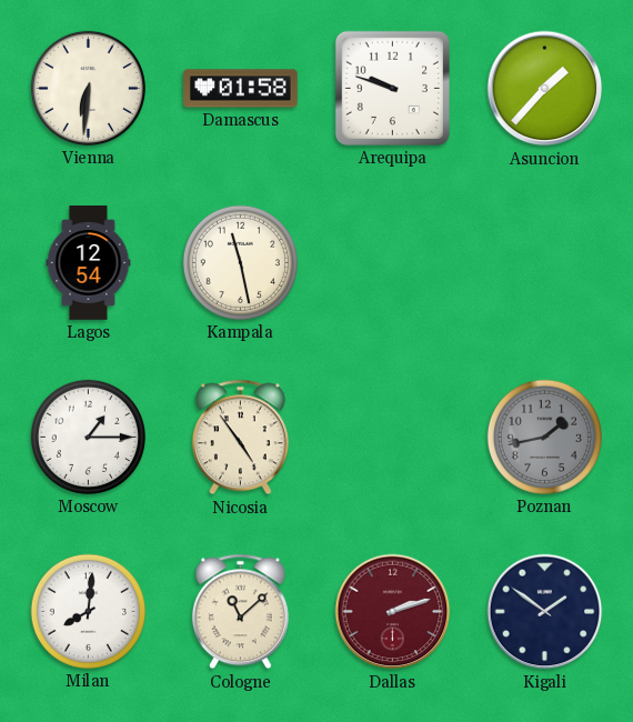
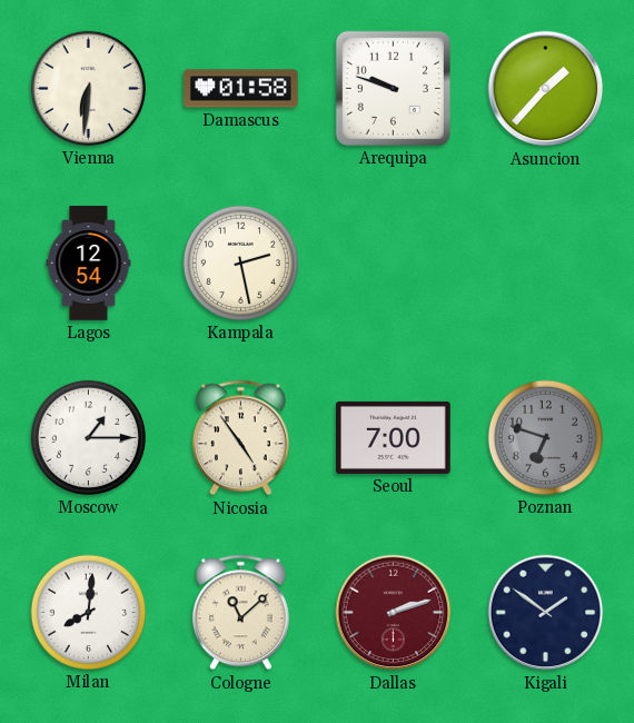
Kampala: 11:28 -> 2:28
Seoul: none -> 7:00
Poznan: 1:43 -> 6:48
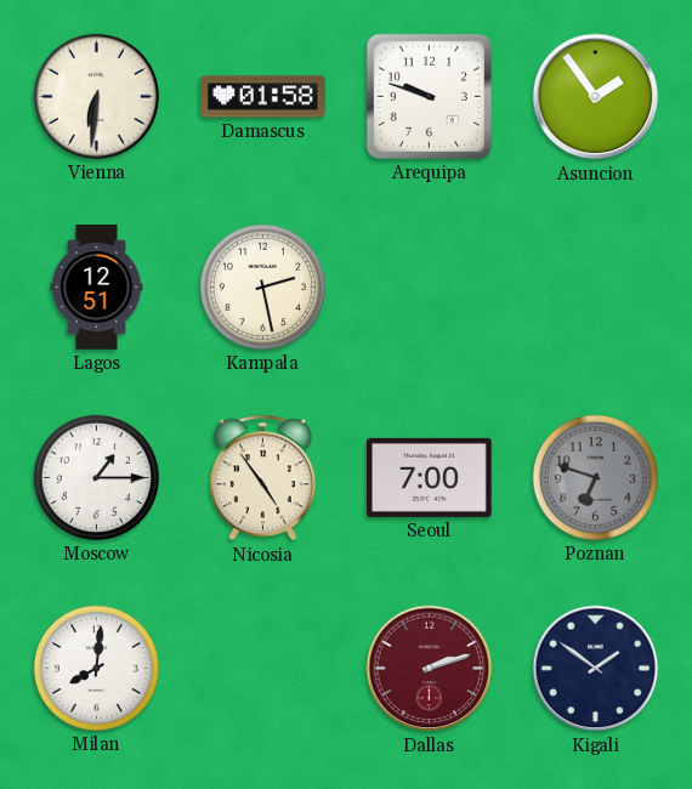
Asuncion: 1:37 -> 1:54
Lagos: 12:54 -> 12:51
Cologne: 11:08 -> none
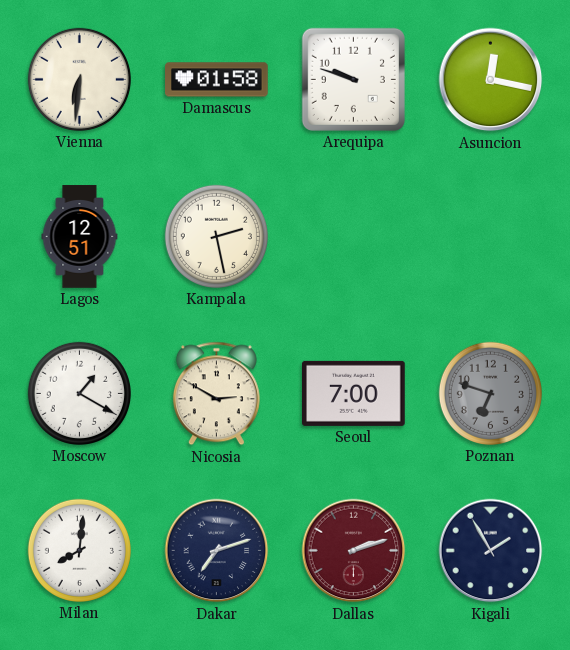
Asuncion: 1:54 -> 12:17
Moscow: 1:15 -> 1:20
Nicosia: 4:54 -> 2:50
Dakar: none -> 7:12
Kigali: 1:51 -> 1:55
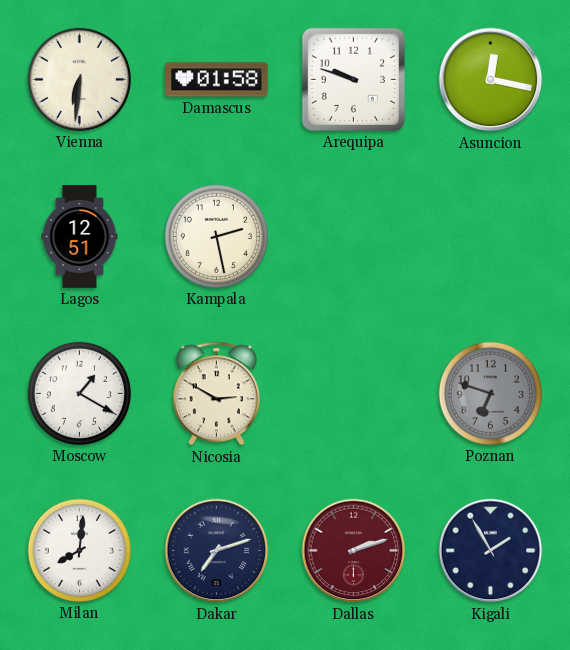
Seoul: 7:00 -> none
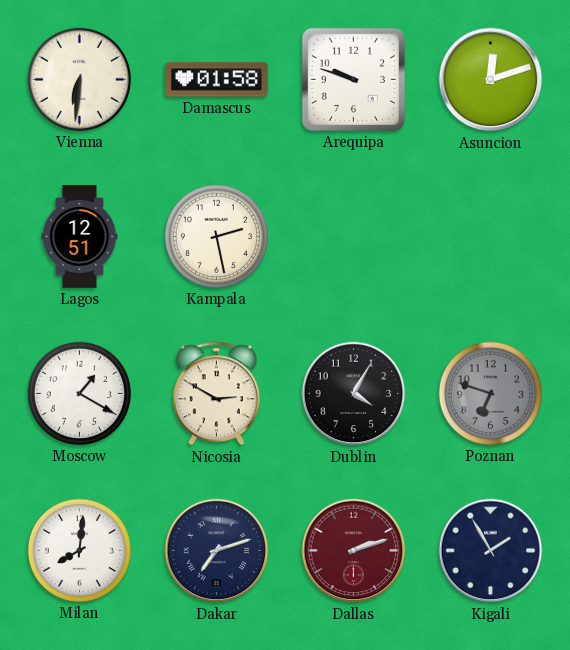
Asuncion: 12:17 -> 12:12
Dublin: none -> 4:05
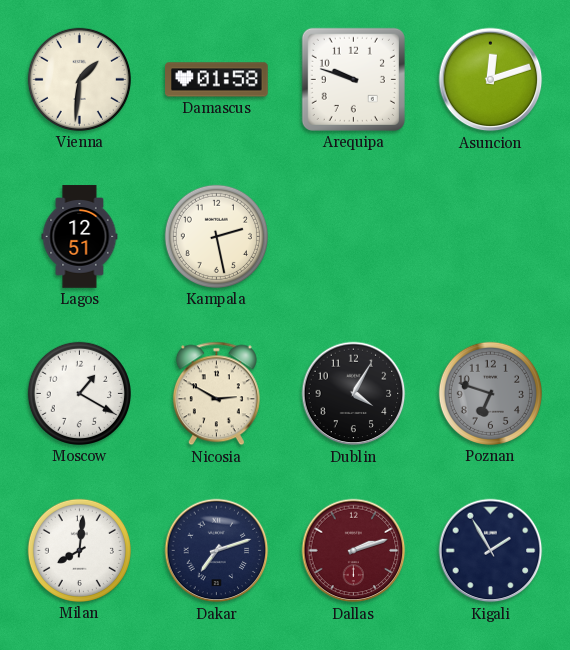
Vienna: 6:31 -> 1:31
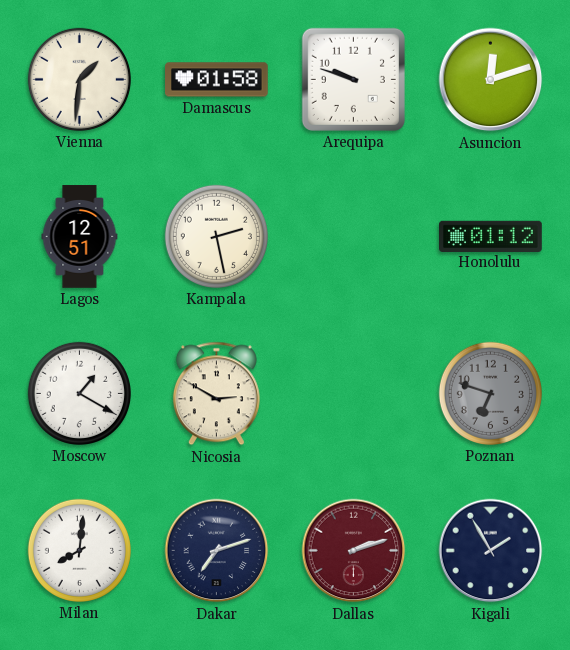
Honolulu: none -> 01:12
Dublin: 4:05 -> none
